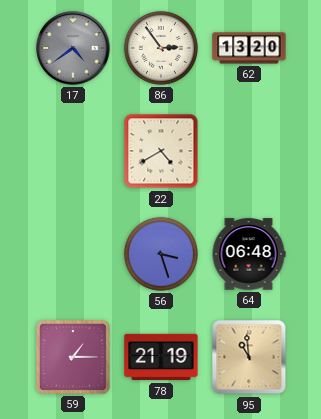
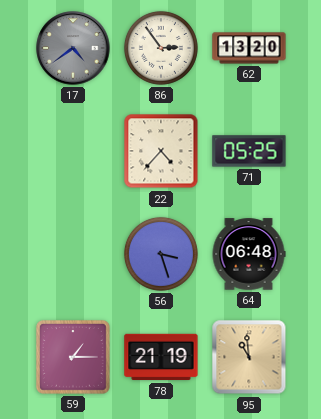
22: 4:40 -> 4:37
71: none -> 05:25
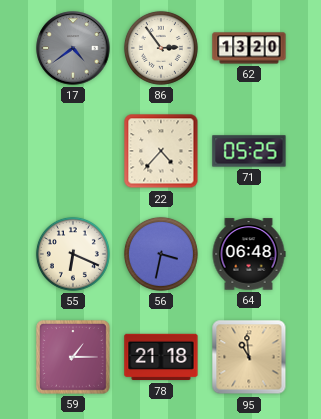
55: none -> 6:19
56: 3:27 -> 3:32
78: 21:19 -> 21:18
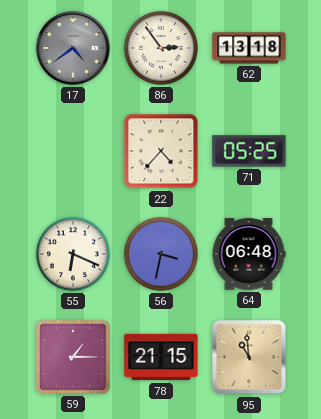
62: 13:20 -> 13:18
78: 21:18 -> 21:15
